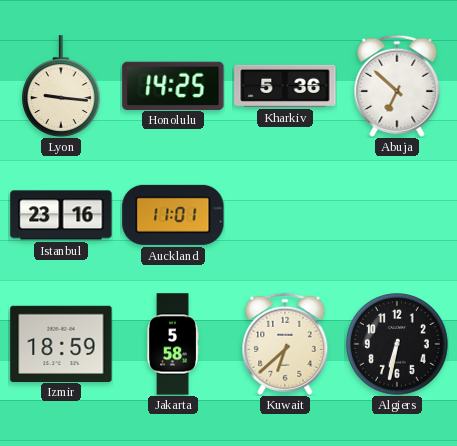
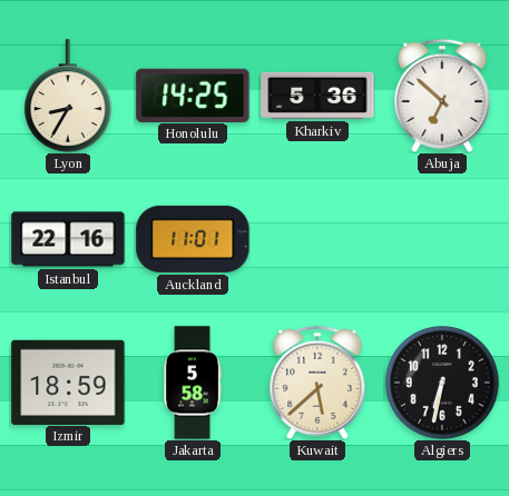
Lyon: 9:16 -> 8:35
Istanbul: 23:16 -> 22:16
Kuwait: 6:38 -> 5:38
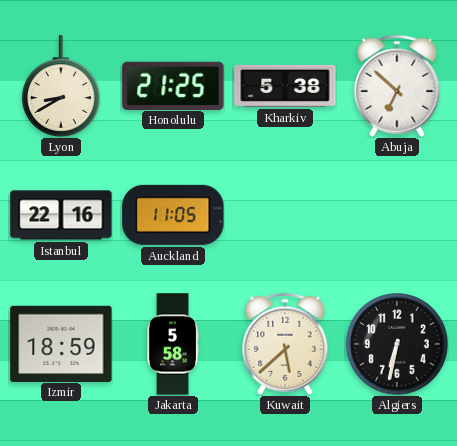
Lyon: 8:35 -> 8:40
Honolulu: 14:25 -> 21:25
Kharkiv: 5:36 -> 5:38
Auckland: 11:01 -> 11:05
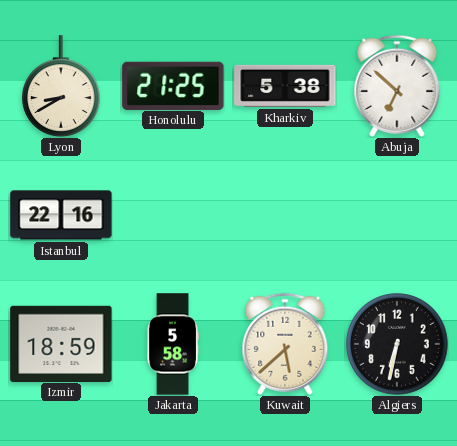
Auckland: 11:05 -> none
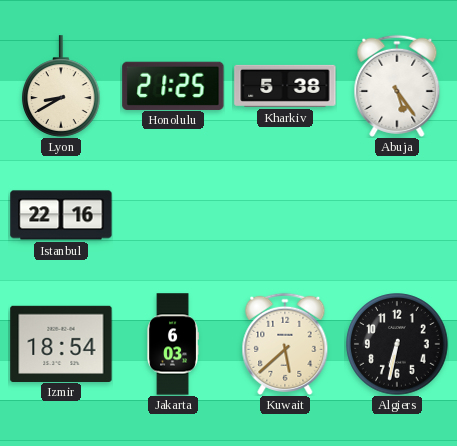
Abuja: 6:52 -> 5:24
Izmir: 18:59 -> 18:54
Jakarta: 5:58 -> 6:03
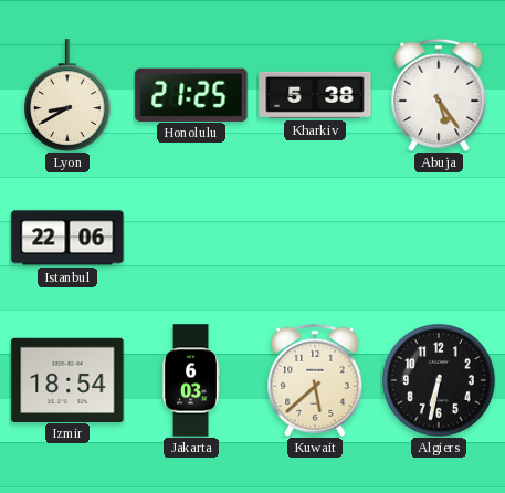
Istanbul: 22:16 -> 22:06
